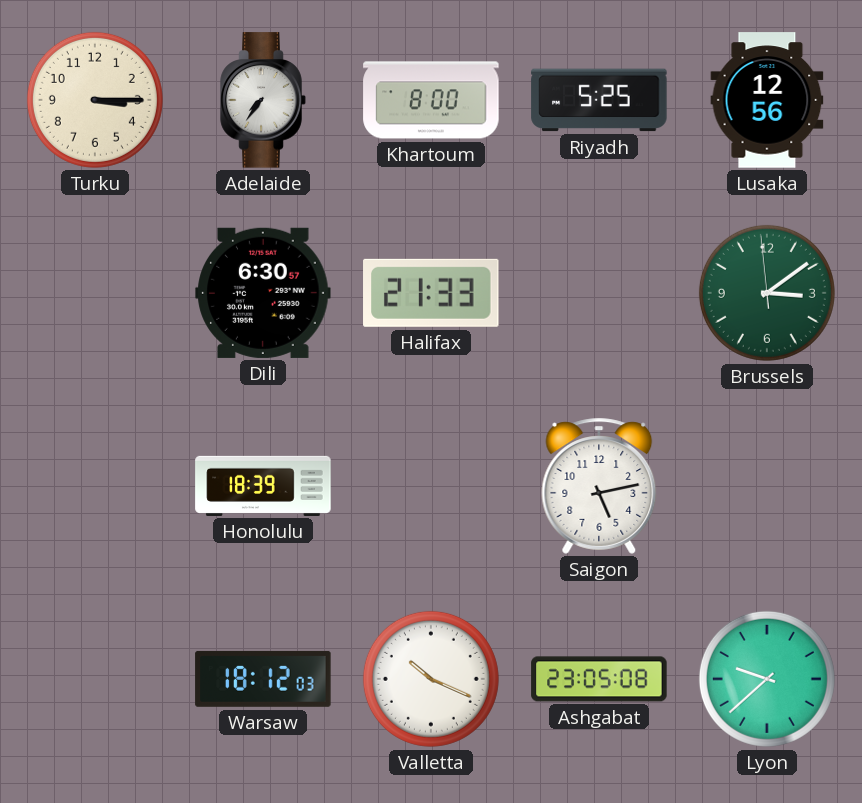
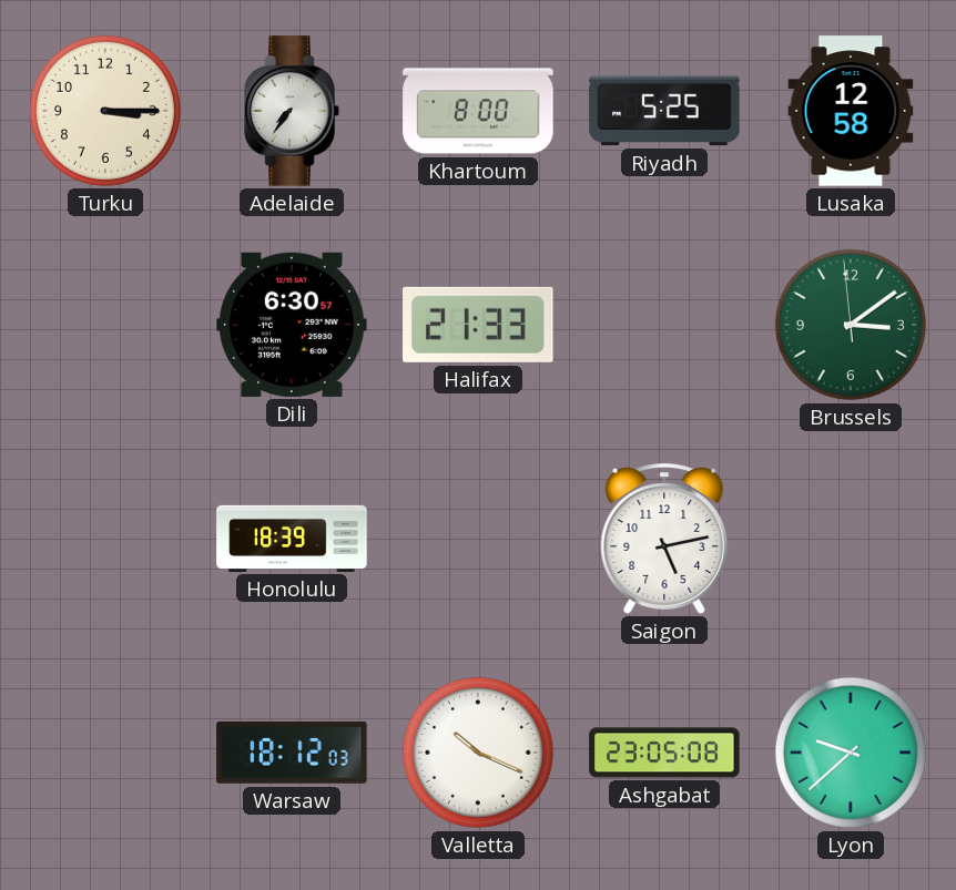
Lusaka: 12:56 -> 12:58
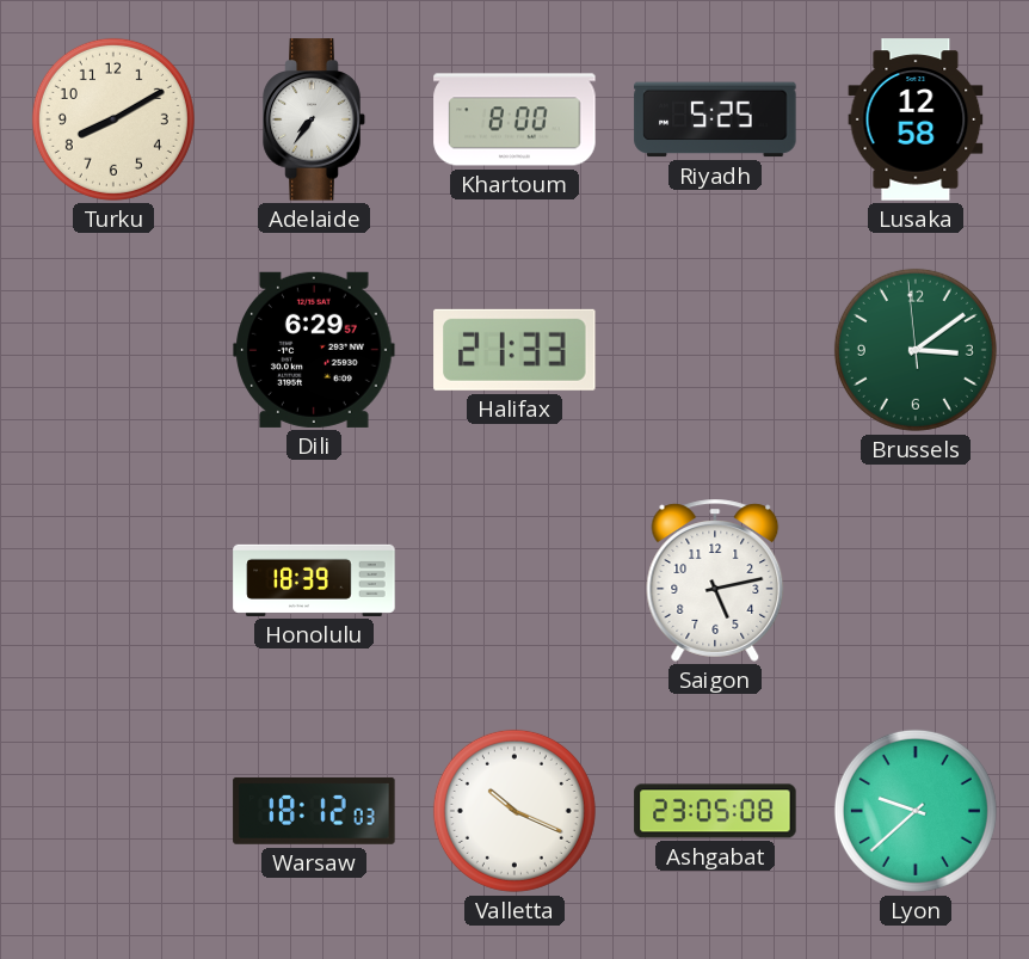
Turku: 3:15 -> 8:10
Dili: 6:30 -> 6:29
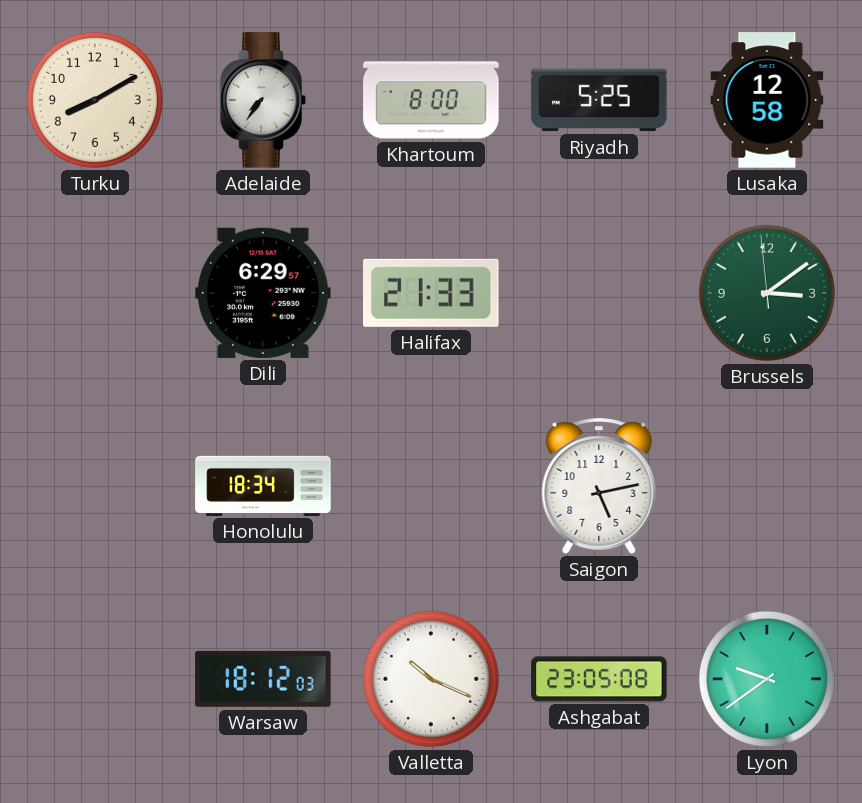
Honolulu: 18:39 -> 18:34
Lyon: 9:38 -> 9:39
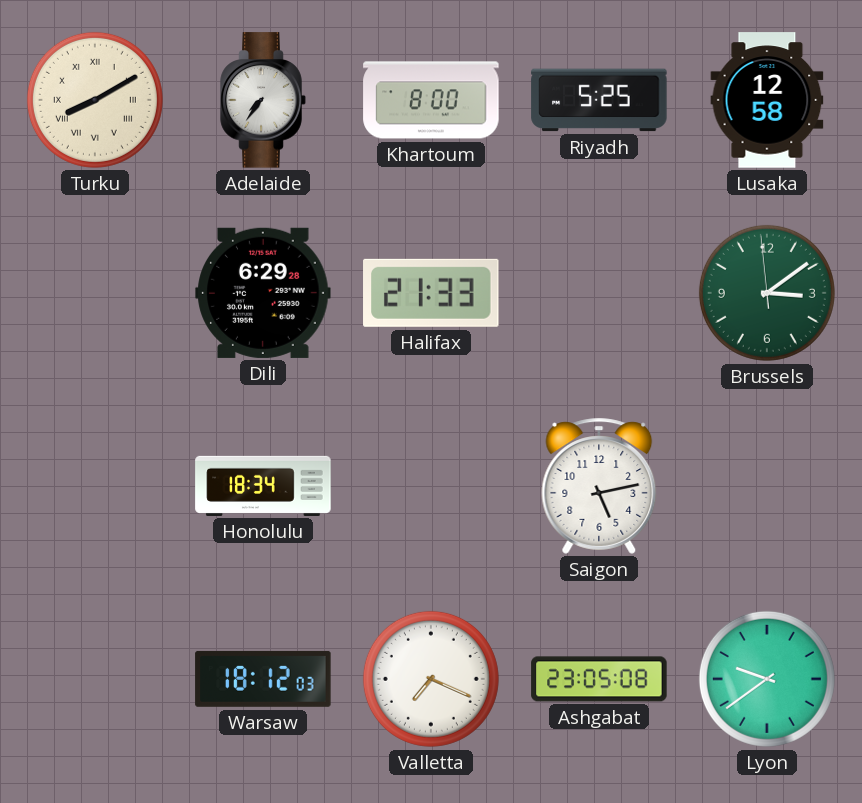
Turku numerals: Arabic -> Roman
Dili: 6:29:57 -> 6:29:28
Valletta: 10:19 -> 7:19
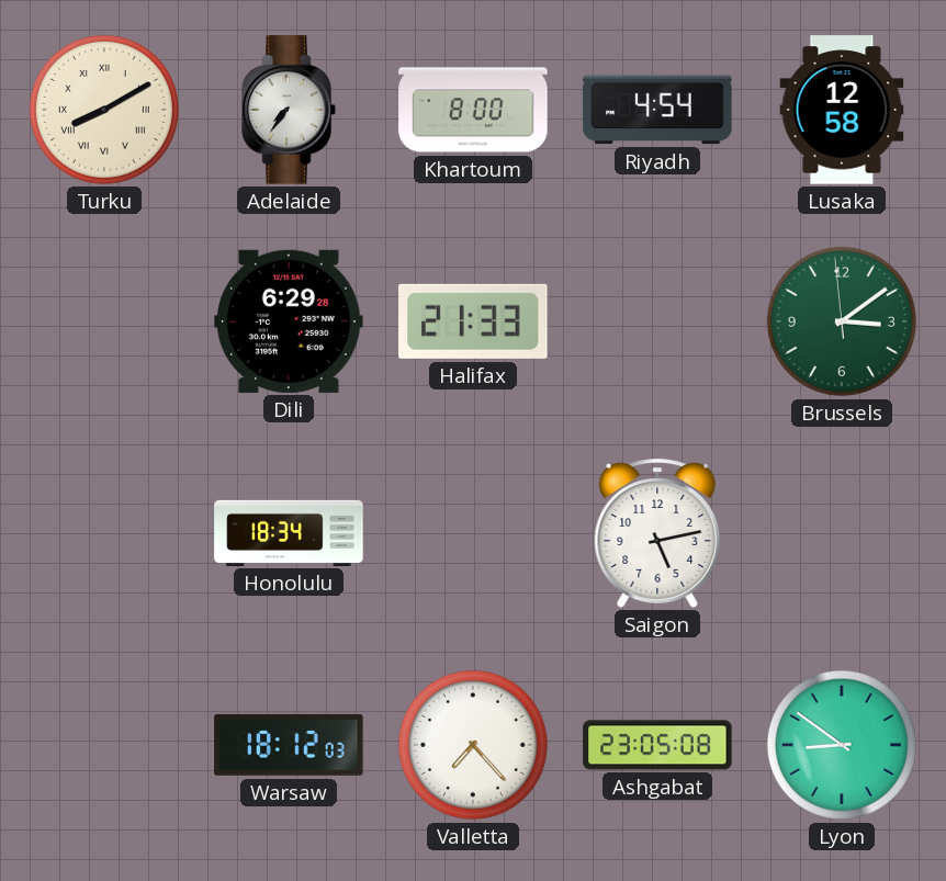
Riyadh: 5:25 -> 4:54
Valletta: 7:19 -> 7:23
Lyon: 9:39 -> 8:51
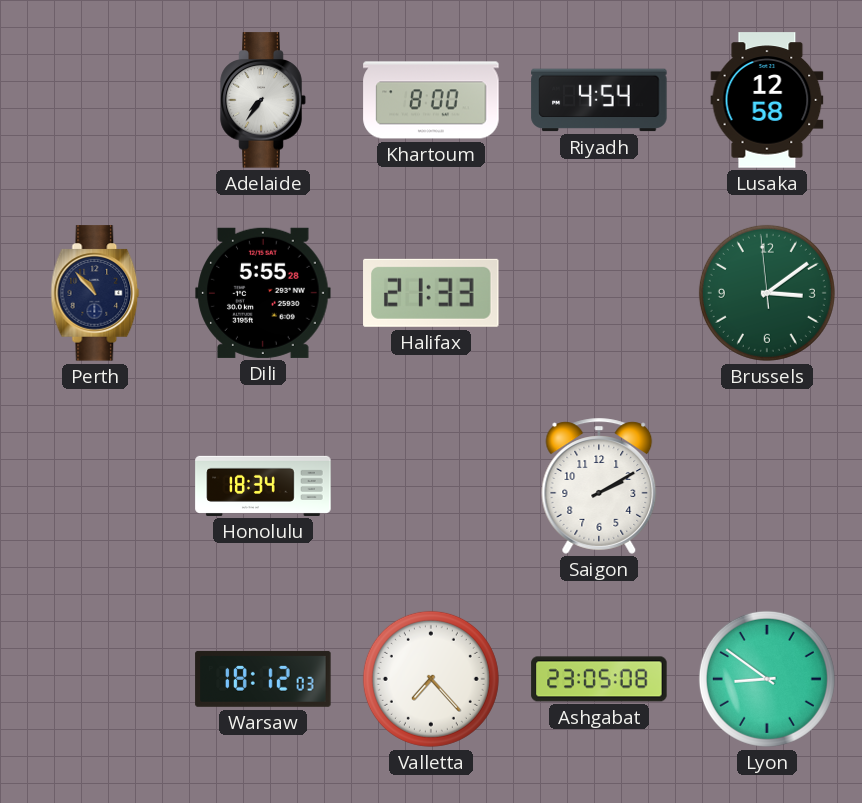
Turku: 8:10 -> none
Perth: none -> 10:53
Dili: 6:29 -> 5:55
Saigon: 5:13 -> 2:10
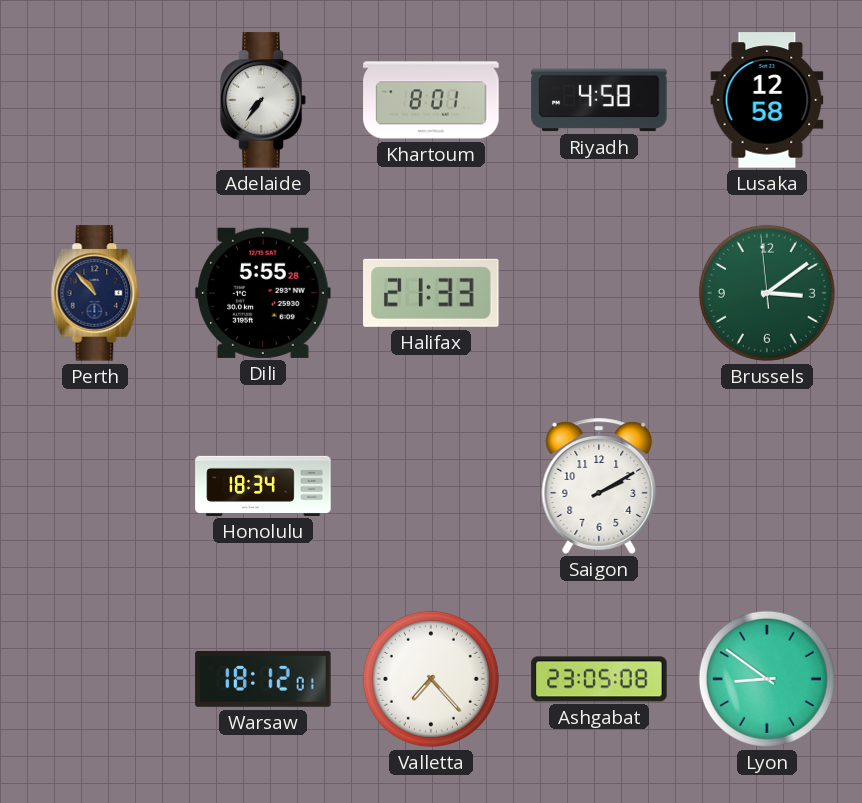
Khartoum: 8:00 -> 8:01
Riyadh: 4:54 -> 4:58
Warsaw: 18:12:03 -> 18:12:01
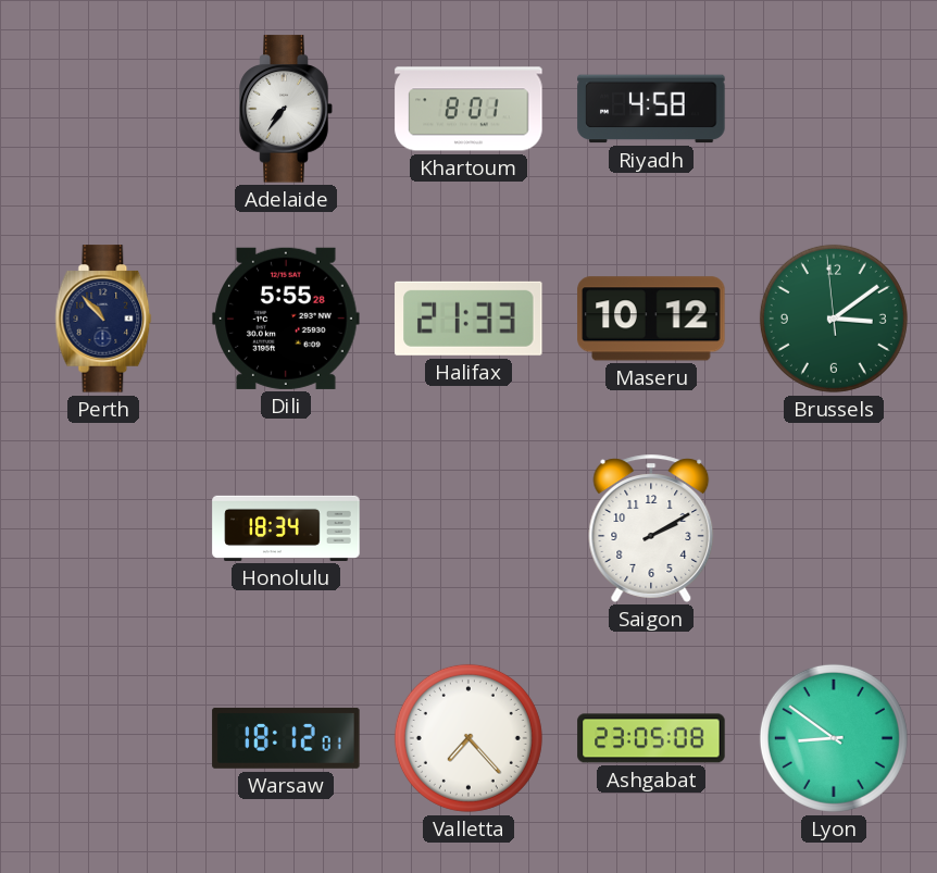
Lusaka: 12:58 -> none
Maseru: none -> 10:12
